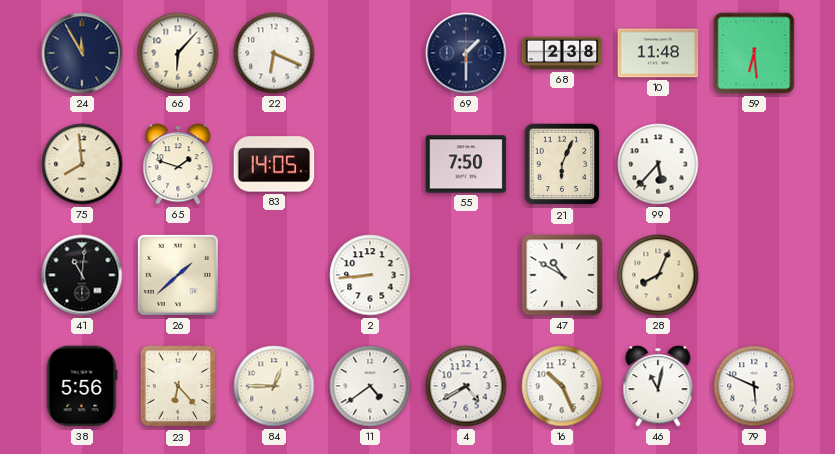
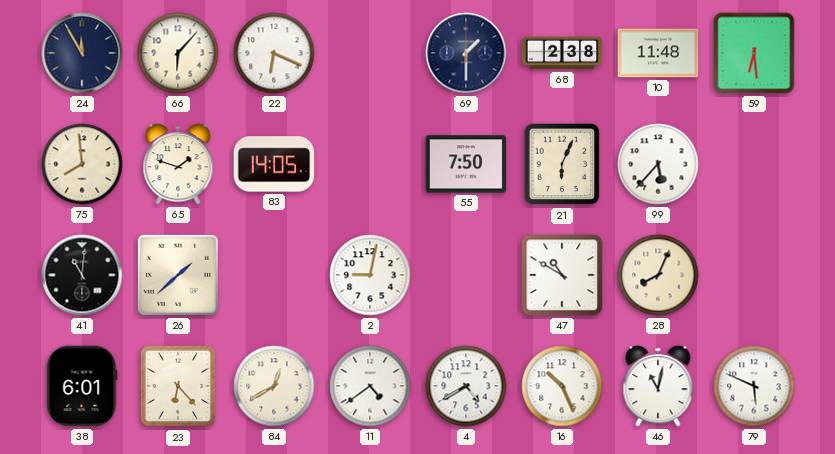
2: 8:44 -> 9:02
38: 5:56 -> 6:01
84: 12:45 -> 12:40
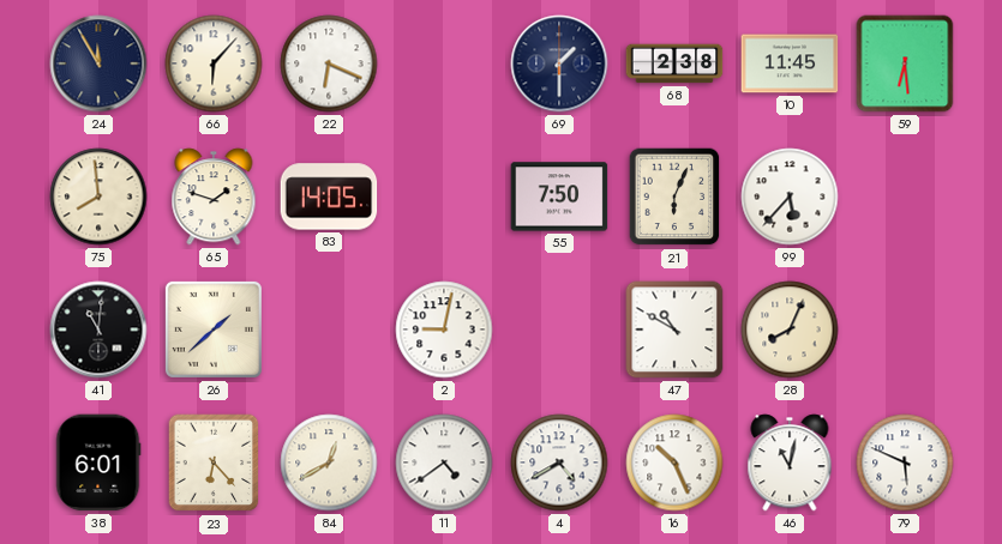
10: 11:48 -> 11:45
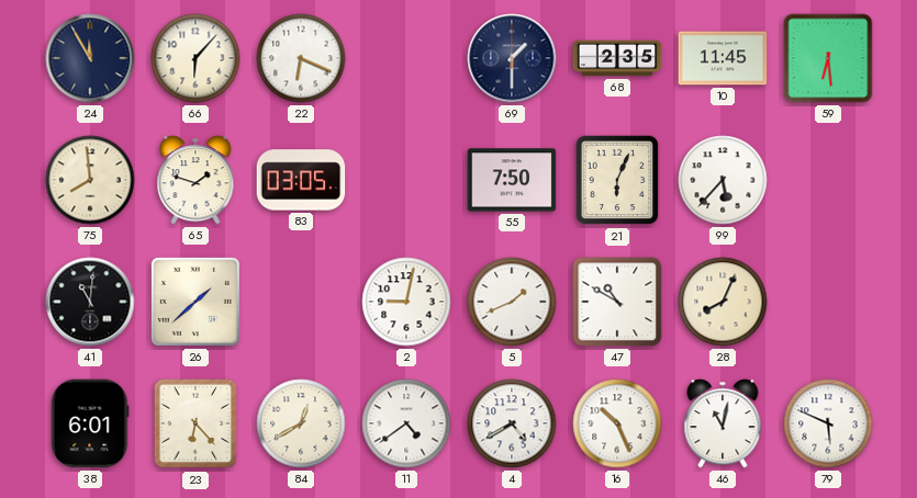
68: 2:38 -> 2:35
83: 14:05 -> 03:05
5: none -> 1:41
